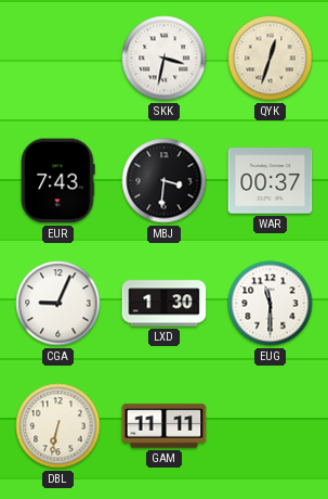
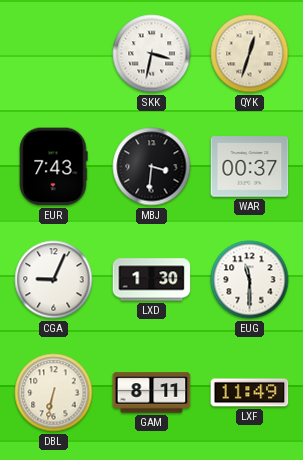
GAM: 11:11 -> 8:11
LXF: none -> 11:49
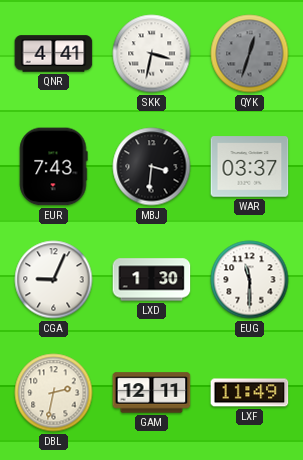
QNR: none -> 4:41
QYK dial: cream -> grey
WAR: 00:37 -> 03:37
DBL: 6:32 -> 2:32
GAM: 8:11 -> 12:11
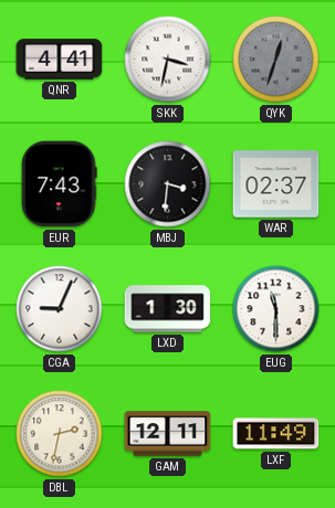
WAR: 03:37 -> 02:37
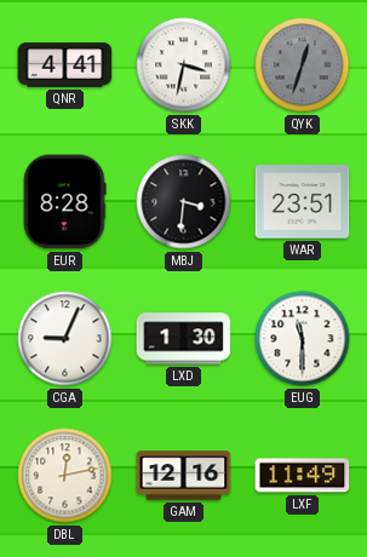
EUR: 7:43 -> 8:28
WAR: 02:37 -> 23:51
DBL: 2:32 -> 12:13
GAM: 12:11 -> 12:16
